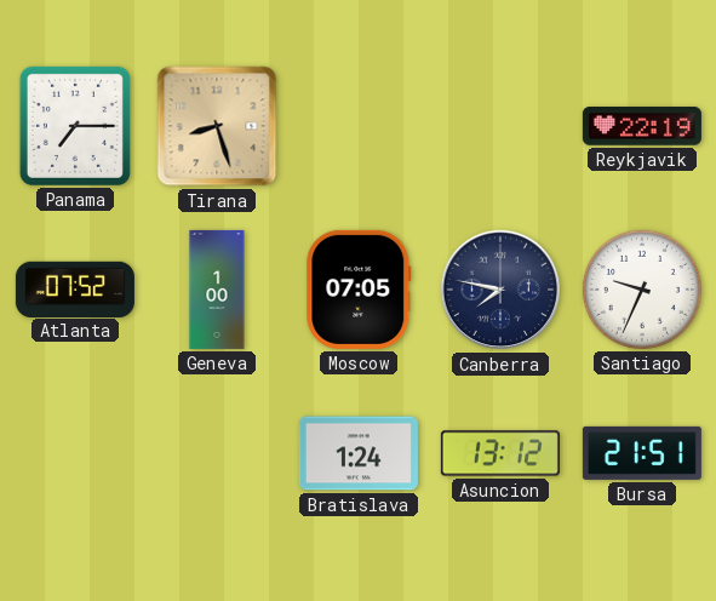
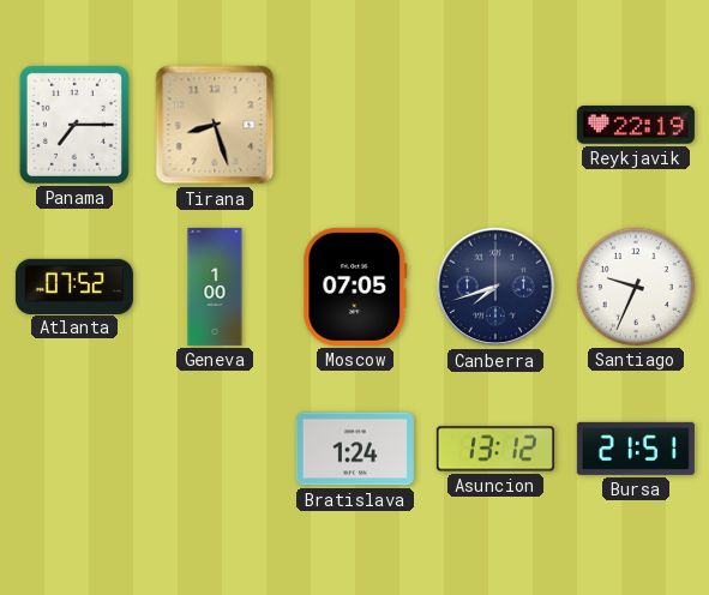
Canberra: 7:47 -> 7:42
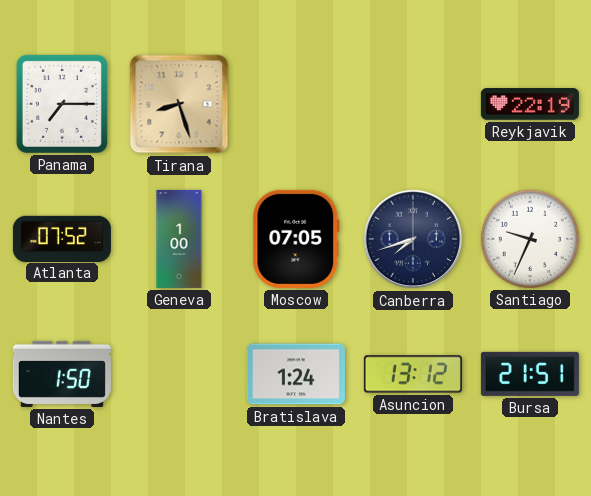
Nantes: none -> 1:50
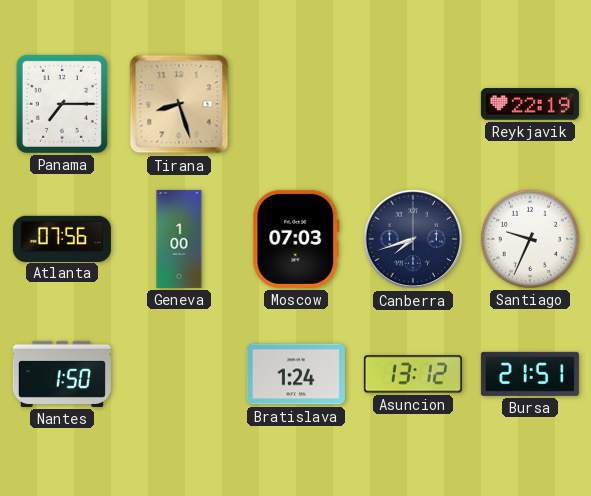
Atlanta: 07:52 -> 07:56
Moscow: 07:05 -> 07:03
